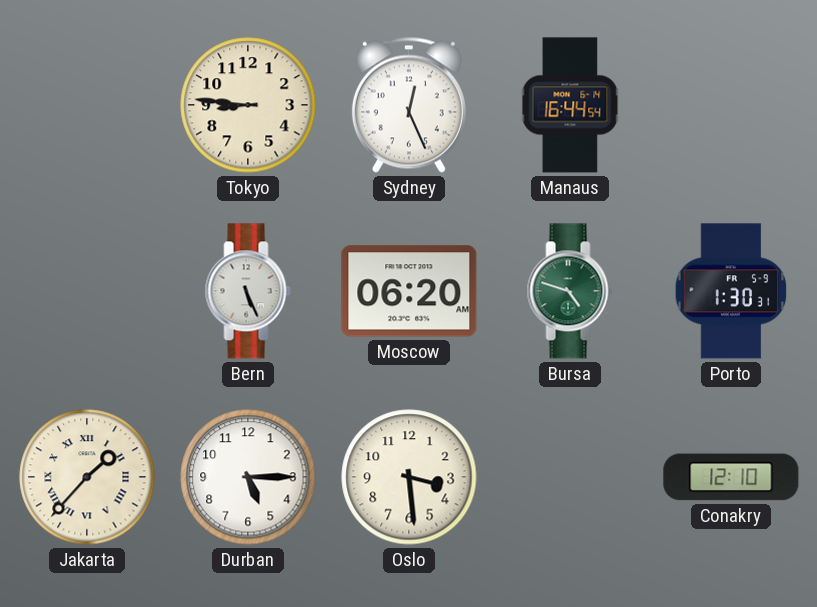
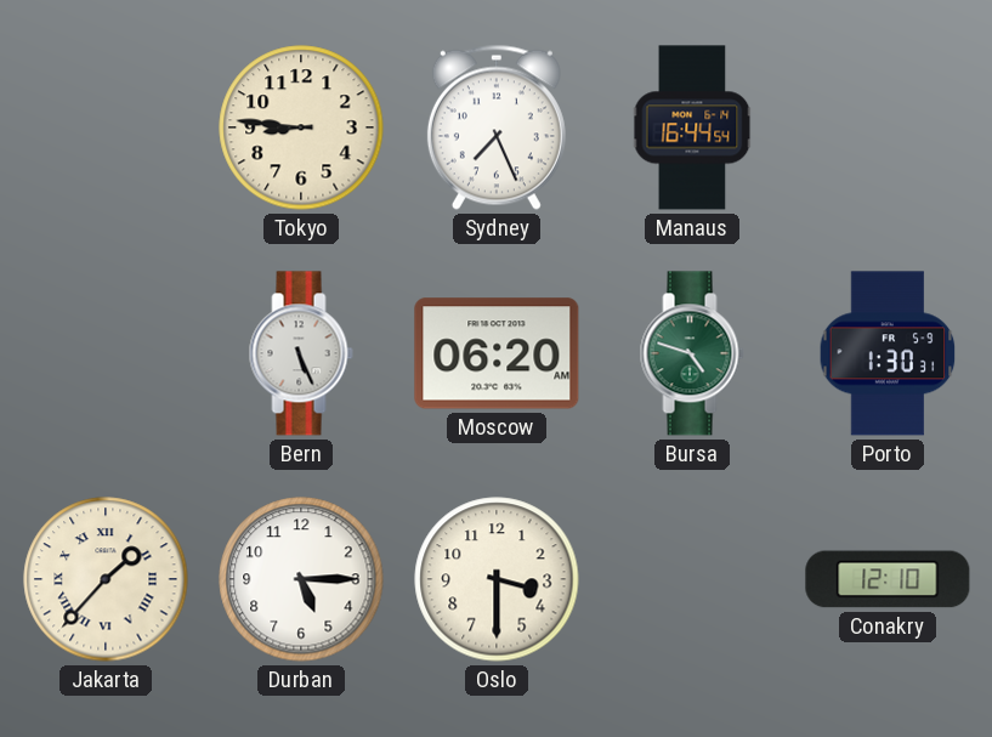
Sydney: 12:26 -> 7:26
Oslo: 3:29 -> 3:30
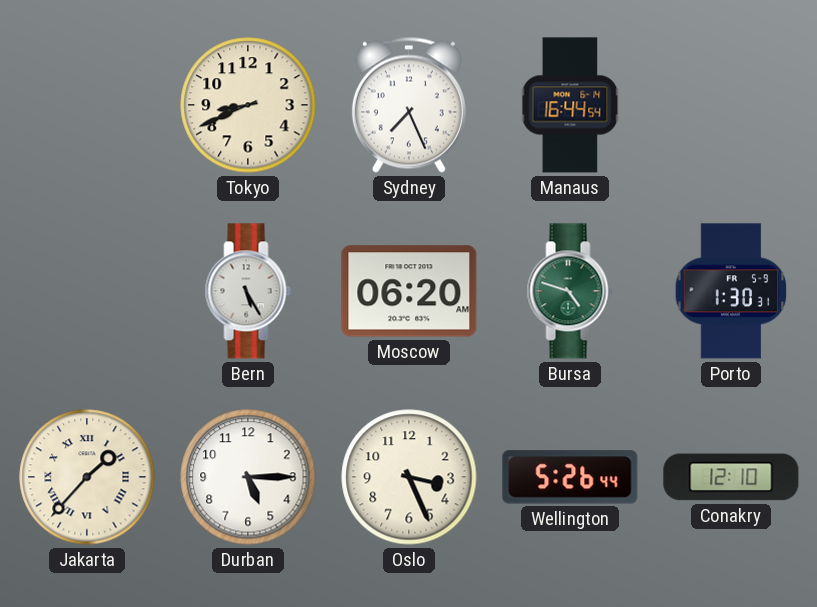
Tokyo: 8:46 -> 8:41
Bern: 5:26 -> 5:25
Oslo: 3:30 -> 3:26
Wellington: none -> 5:26
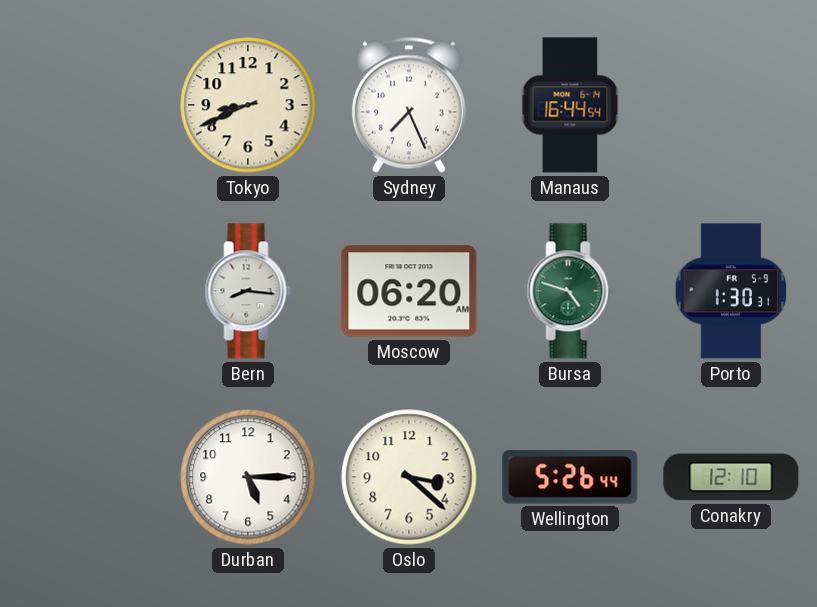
Bern: 5:25 -> 8:16
Jakarta: 1:37 -> none
Oslo: 3:26 -> 3:22
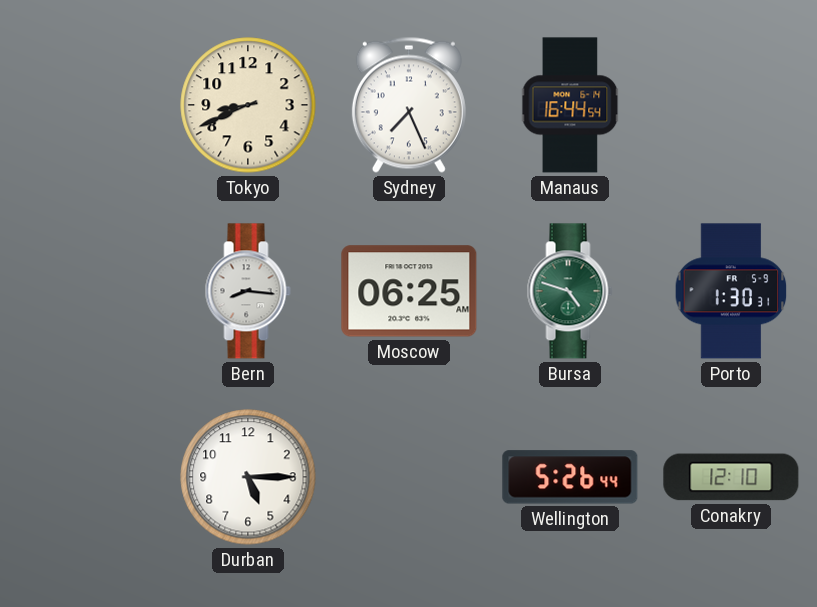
Moscow: 06:20 -> 06:25
Oslo: 3:22 -> none
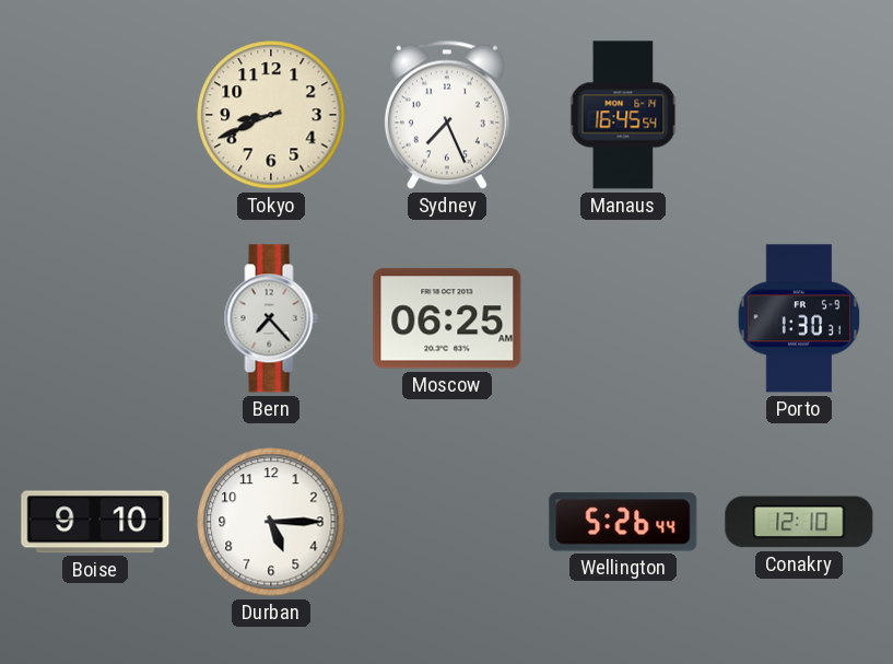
Manaus: 16:44 -> 16:45
Bern: 8:16 -> 7:23
Bursa: 4:48 -> none
Boise: none -> 9:10
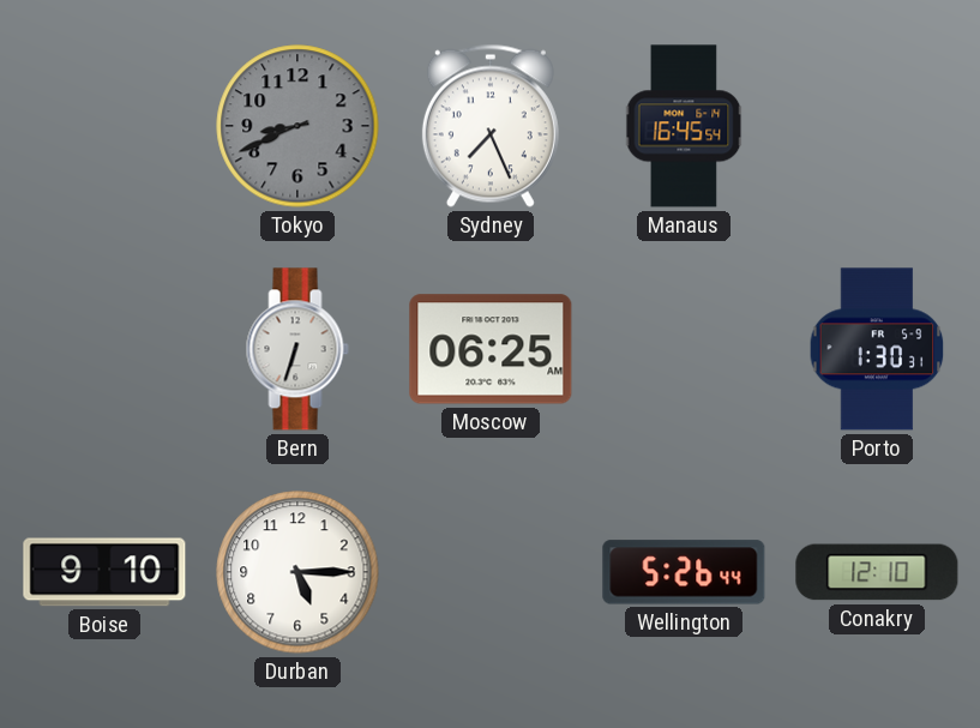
Tokyo dial: cream -> grey
Bern: 7:23 -> 6:33
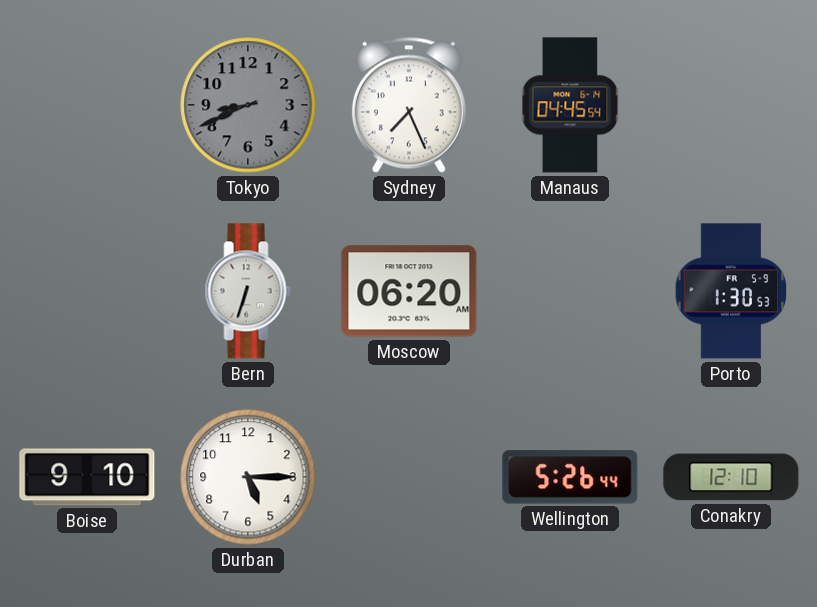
Manaus: 16:45 -> 04:45
Moscow: 06:25 -> 06:20
Porto: 1:30:31 -> 1:30:53
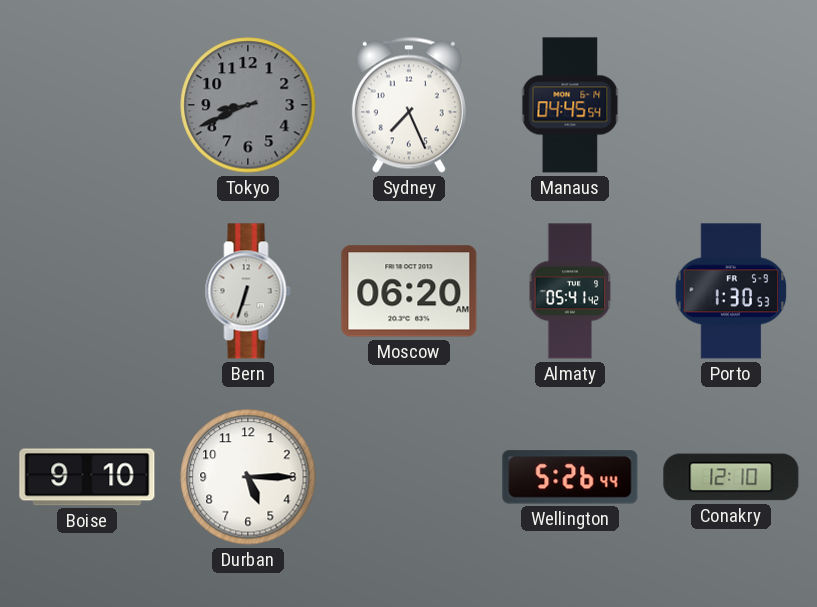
Almaty: none -> 05:41
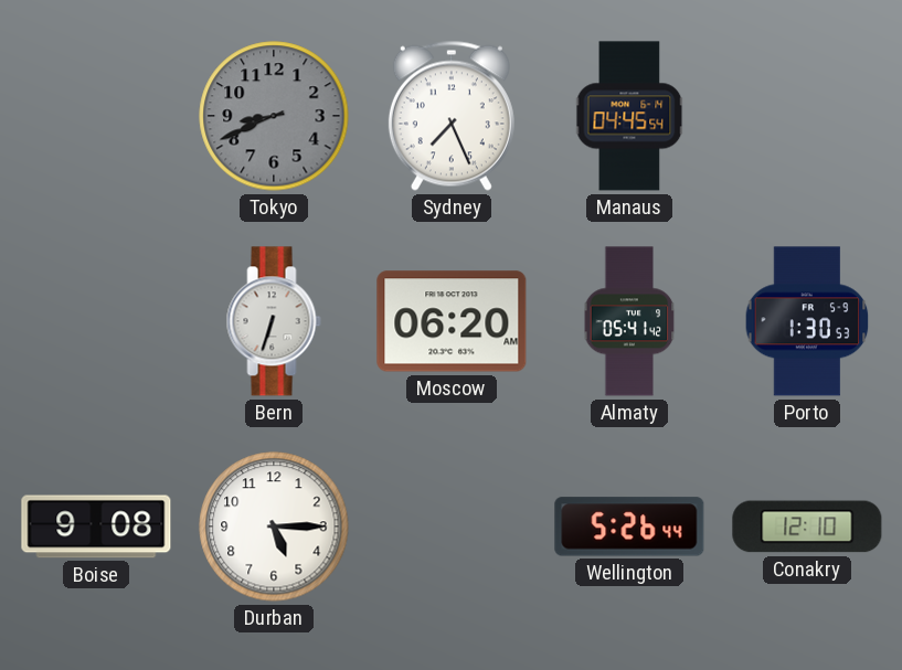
Boise: 9:10 -> 9:08
